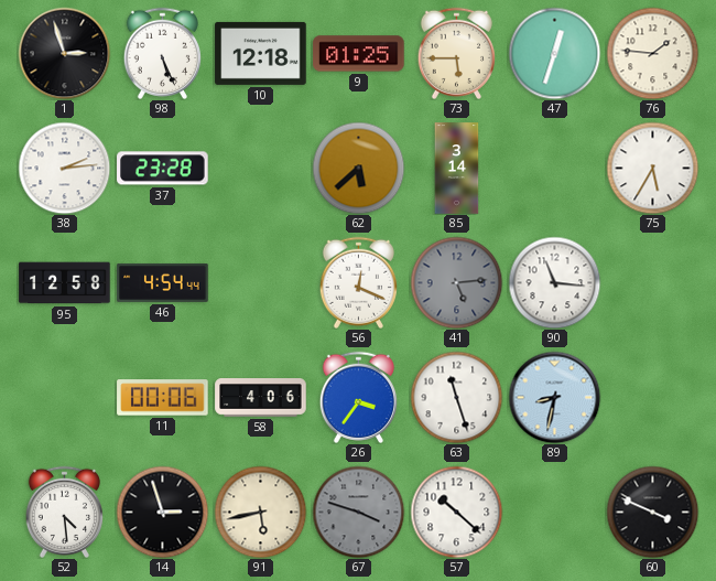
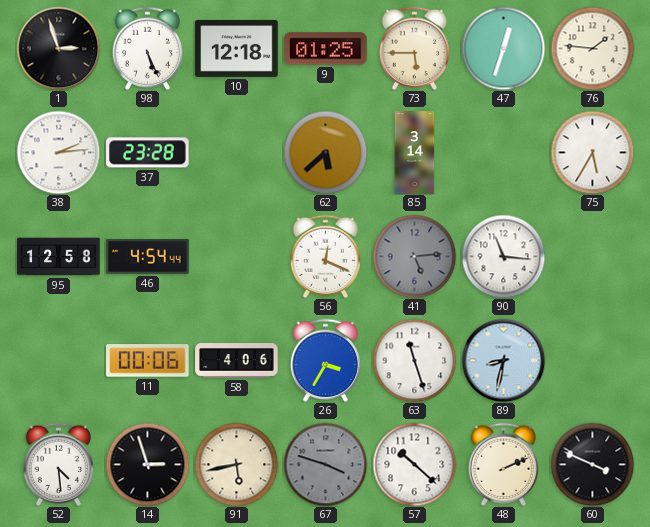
26: 3:36 -> 3:35
48: none -> 2:11
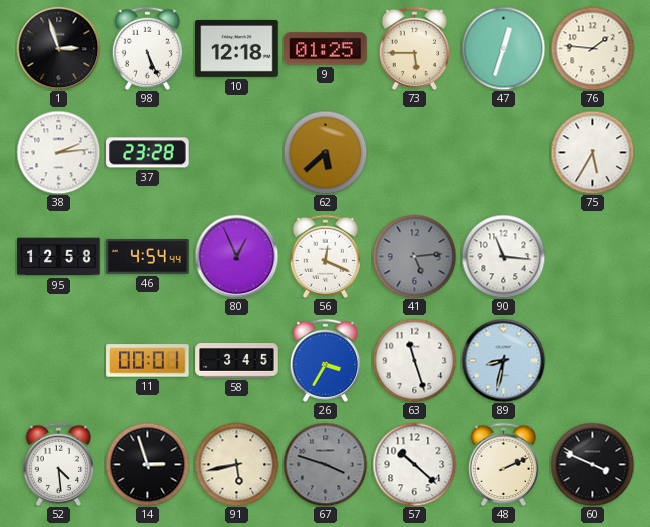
85: 3:14 -> none
80: none -> 12:56
11: 00:06 -> 00:01
58: 4:06 -> 3:45
